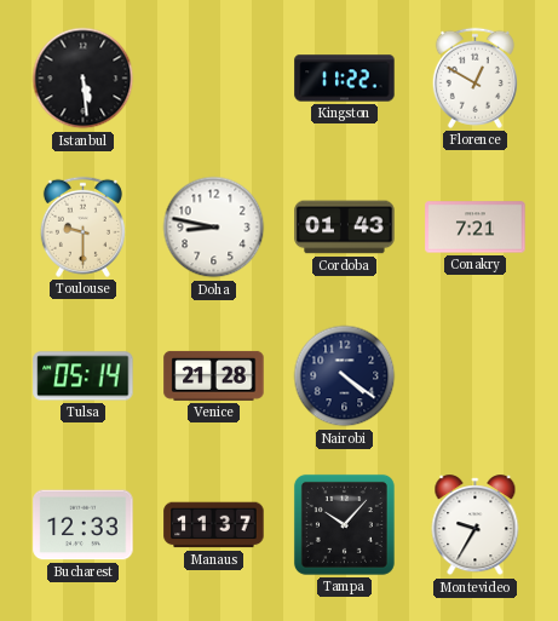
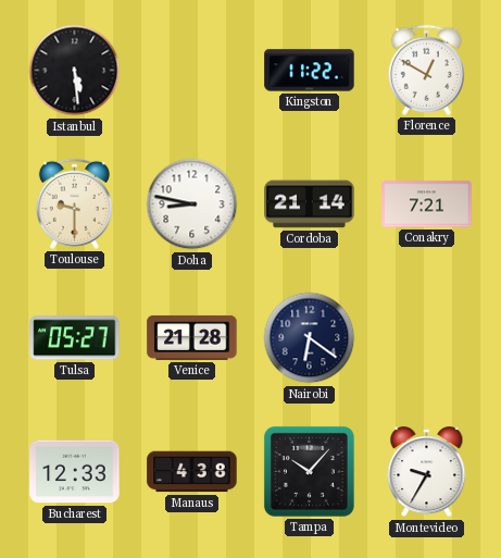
Cordoba: 01:43 -> 21:14
Tulsa: 05:14 -> 05:27
Nairobi: 4:21 -> 6:21
Manaus: 11:37 -> 4:38
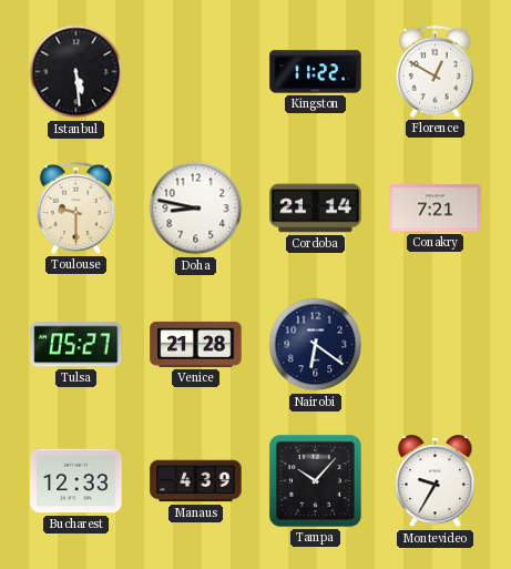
Manaus: 4:38 -> 4:39
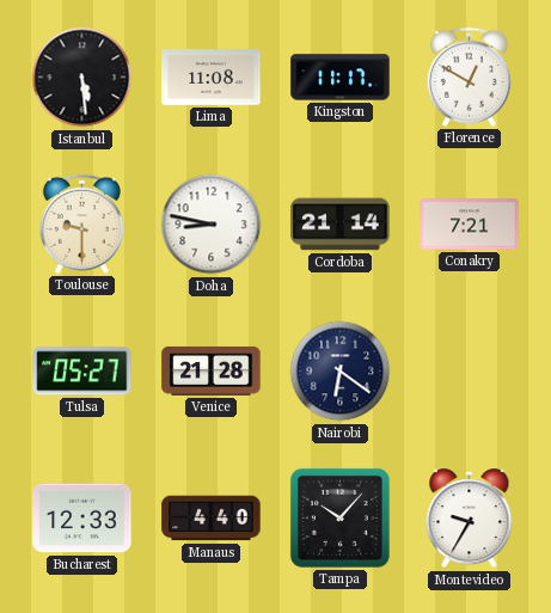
Lima: none -> 11:08
Kingston: 11:22 -> 11:17
Manaus: 4:39 -> 4:40
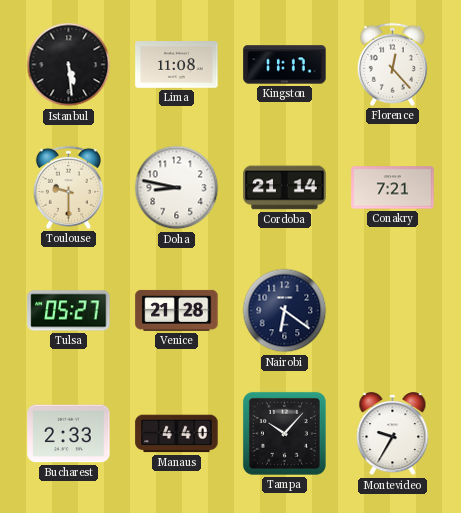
Florence: 12:50 -> 12:23
Bucharest: 12:33 -> 2:33
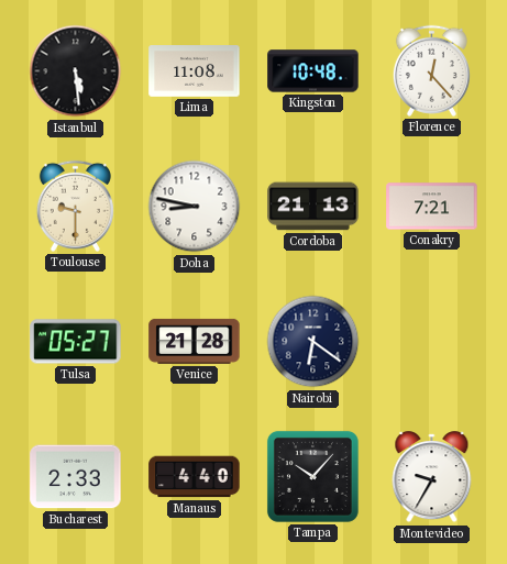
Kingston: 11:17 -> 10:48
Cordoba: 21:14 -> 21:13
